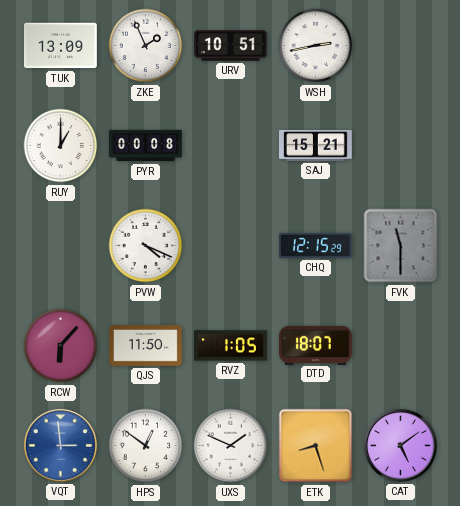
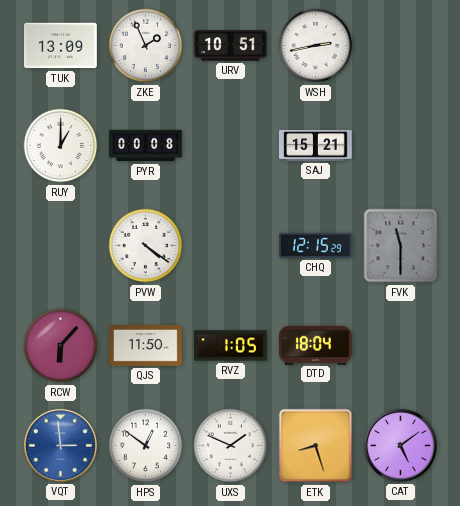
PVW: 4:19 -> 4:21
DTD: 18:07 -> 18:04
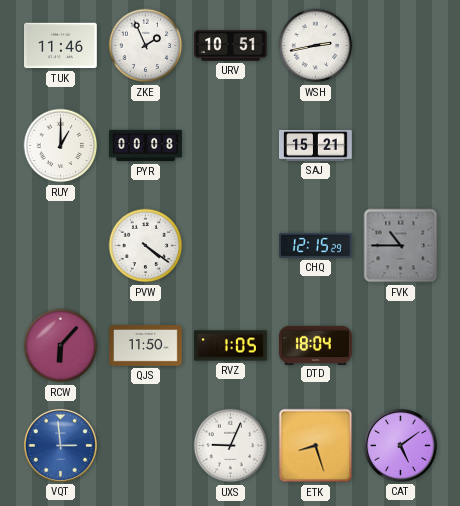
TUK: 13:09 -> 11:46
FVK: 11:30 -> 10:45
HPS: 12:51 -> none
UXS: 1:49 -> 9:04
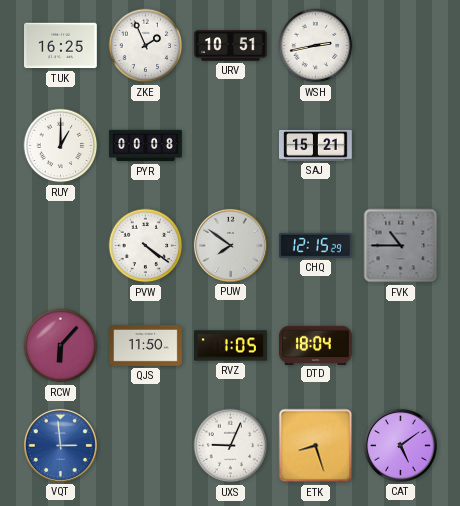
TUK: 11:46 -> 16:25
PUW: none -> 7:51
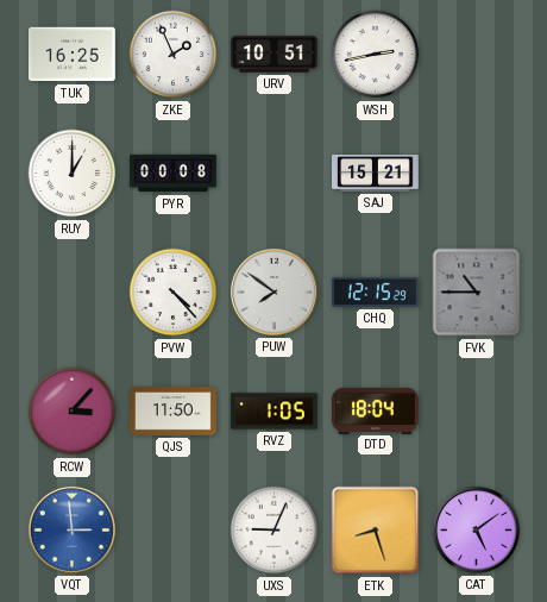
PVW: 4:21 -> 4:23
RCW: 6:07 -> 3:07
